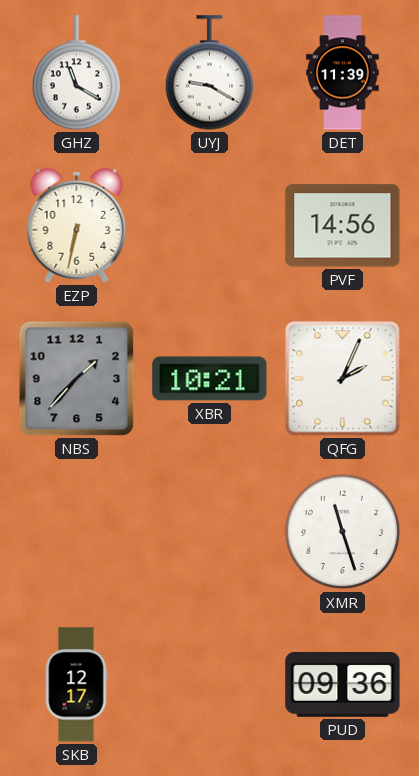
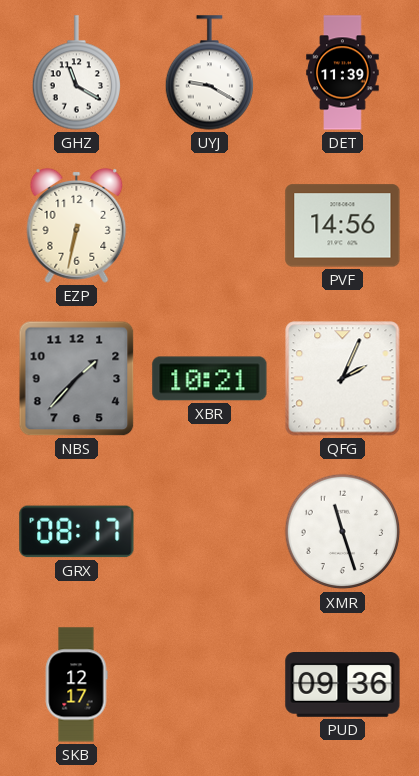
GRX: none -> 08:17
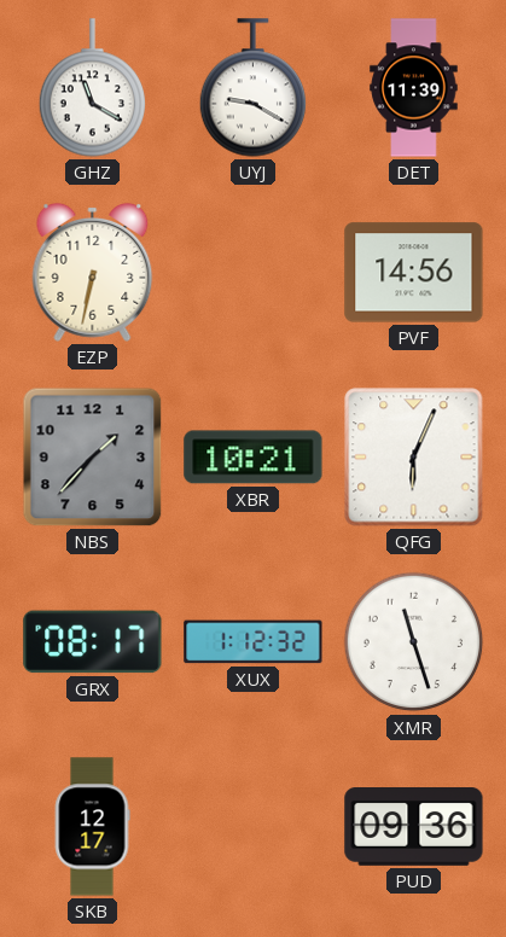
QFG: 2:04 -> 6:04
XUX: none -> 1:12
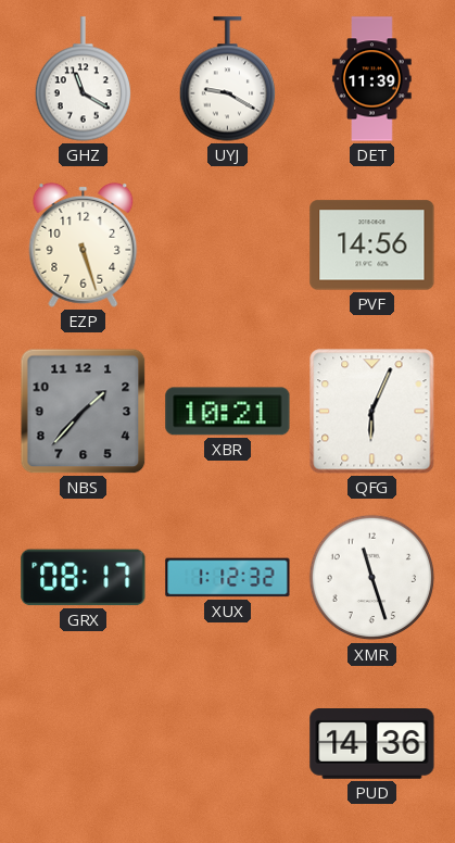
EZP: 6:32 -> 5:27
SKB: 12:17 -> none
PUD: 09:36 -> 14:36
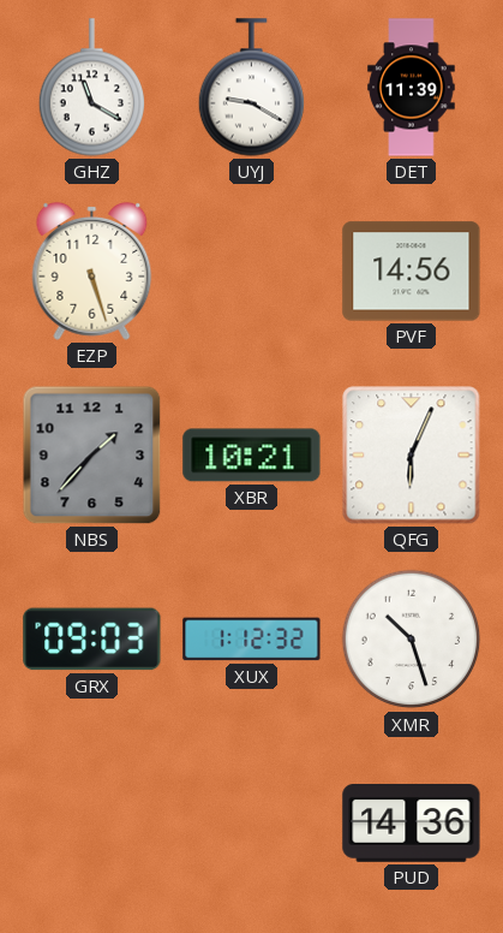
GRX: 08:17 -> 09:03
XMR: 11:27 -> 10:27
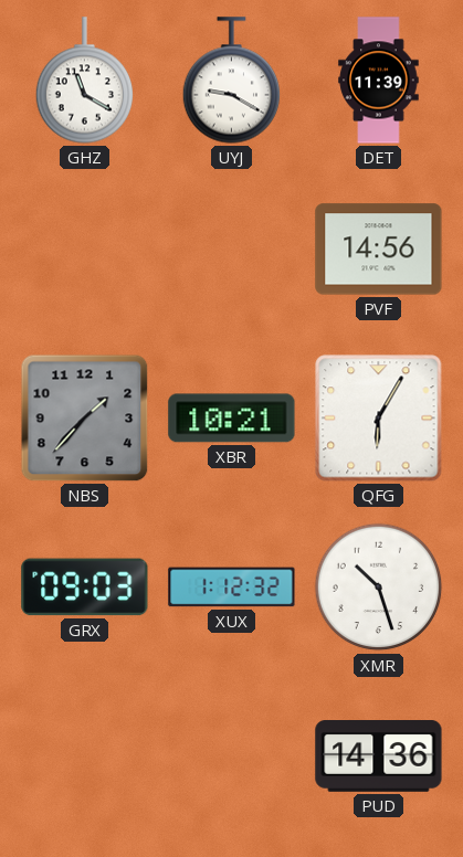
EZP: 5:27 -> none
QFG: 6:04 -> 6:05
